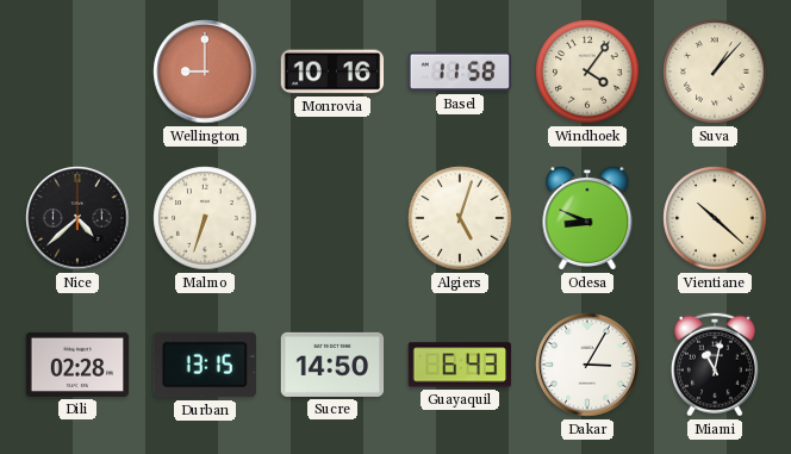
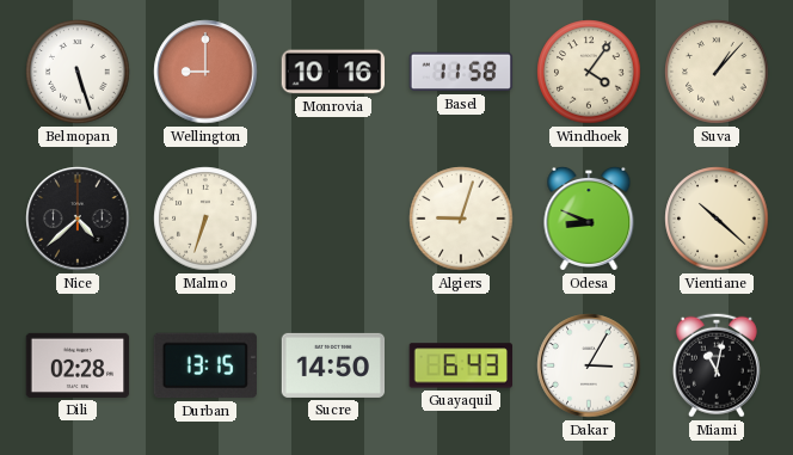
Belmopan: none -> 5:27
Algiers: 5:03 -> 9:03
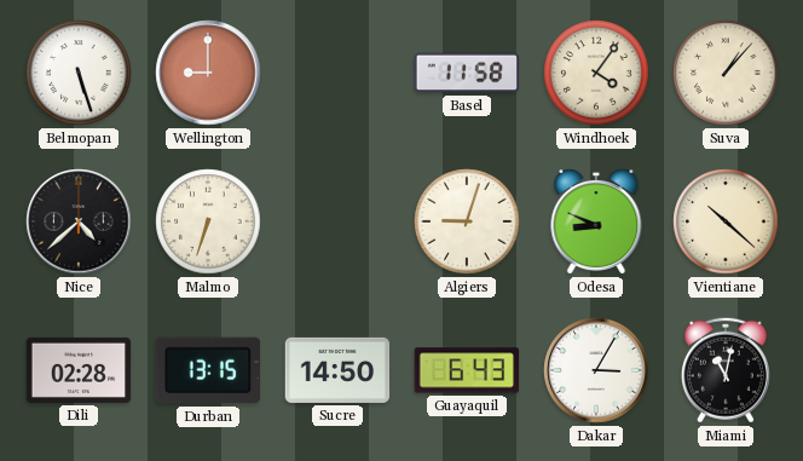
Monrovia: 10:16 -> none
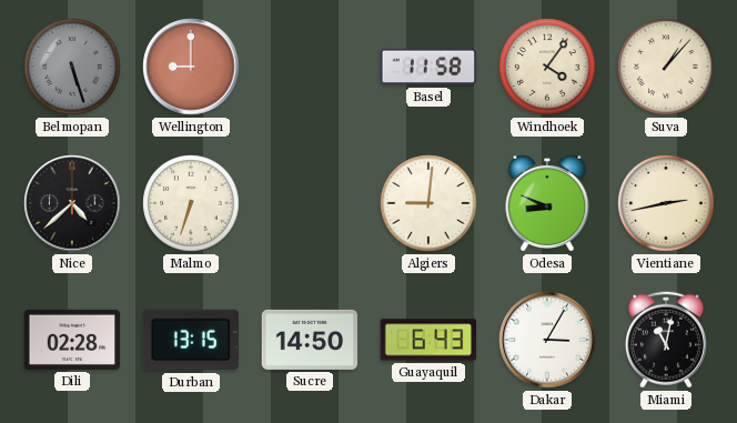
Belmopan dial: white -> grey
Algiers: 9:03 -> 9:01
Vientiane: 10:22 -> 2:43
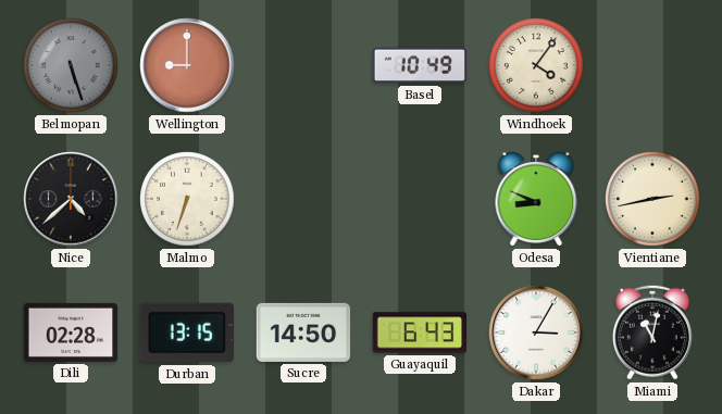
Basel: 11:58 -> 10:49
Suva: 1:07 -> none
Algiers: 9:01 -> none
